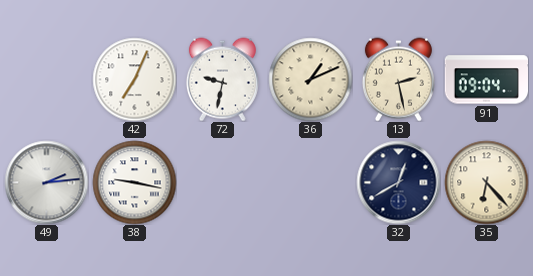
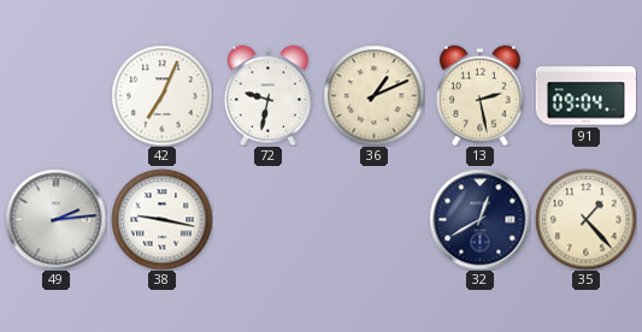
35: 6:23 -> 1:23
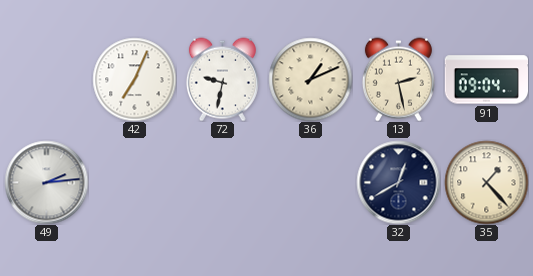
38: 9:17 -> none
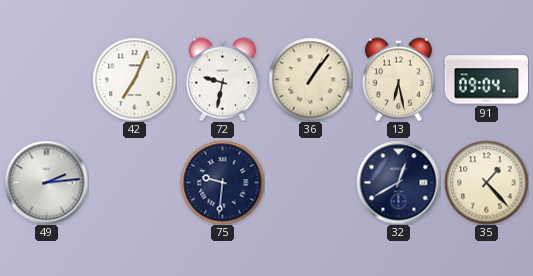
36: 1:11 -> 1:06
13: 2:28 -> 6:28
75: none -> 9:31
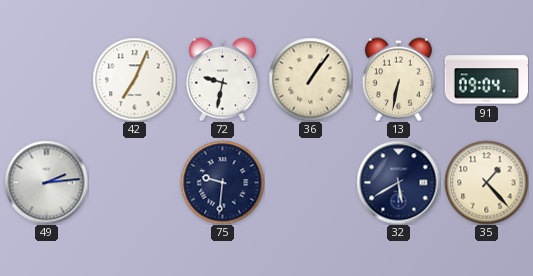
13: 6:28 -> 6:32
32: 12:40 -> 5:40
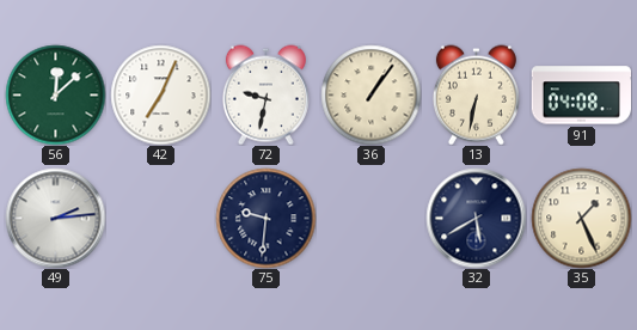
56: none -> 12:08
91: 09:04 -> 04:08
35: 1:23 -> 1:26
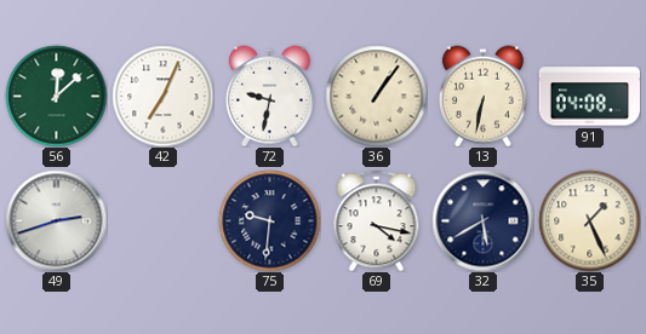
49: 2:14 -> 2:42
69: none -> 4:17
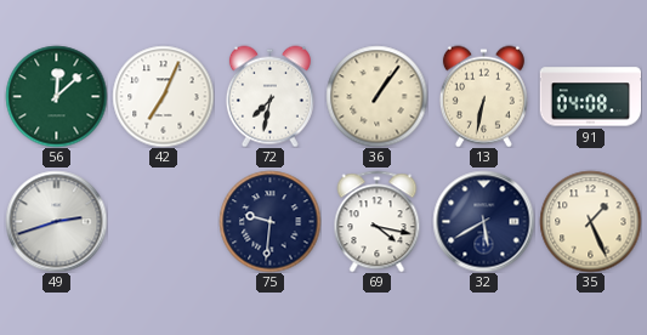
72: 9:32 -> 7:32
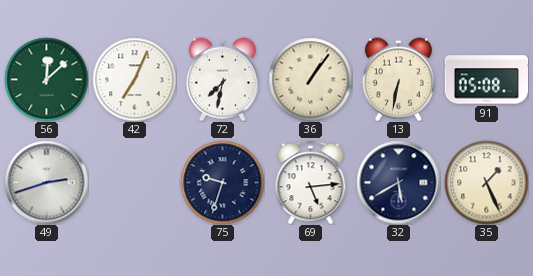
91: 04:08 -> 05:08
75: 9:31 -> 9:33
69: 4:17 -> 5:14
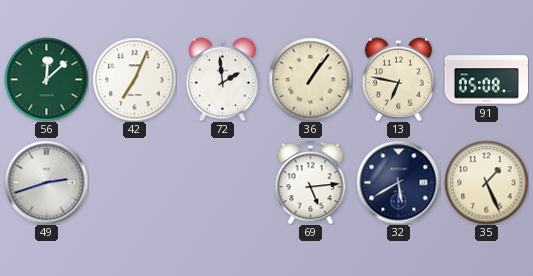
72: 7:32 -> 1:59
13: 6:32 -> 6:47
75: 9:33 -> none
